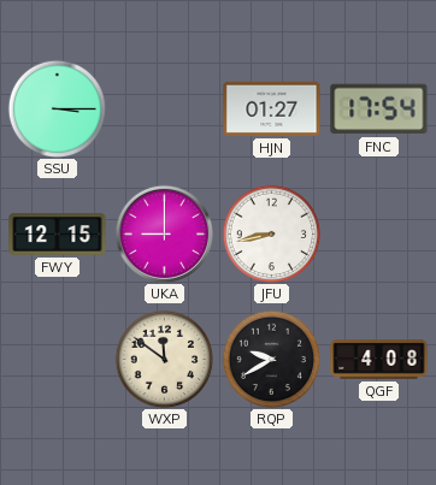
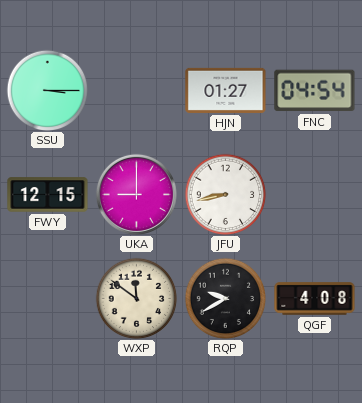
FNC: 17:54 -> 04:54
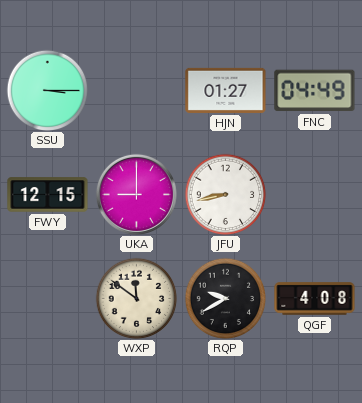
FNC: 04:54 -> 04:49
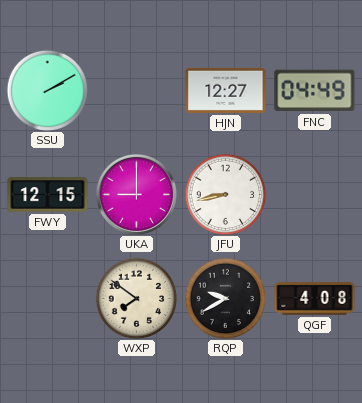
SSU: 3:15 -> 2:10
HJN: 01:27 -> 12:27
WXP: 11:51 -> 7:51
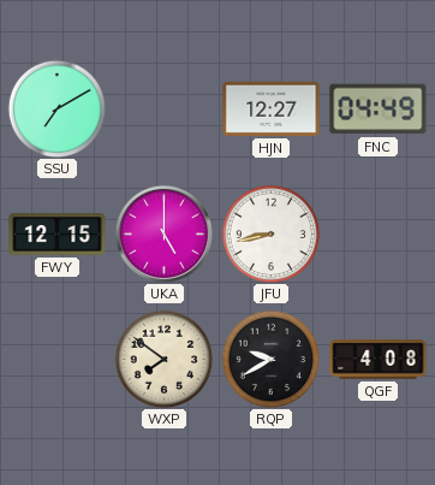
SSU: 2:10 -> 7:10
UKA: 9:00 -> 5:00
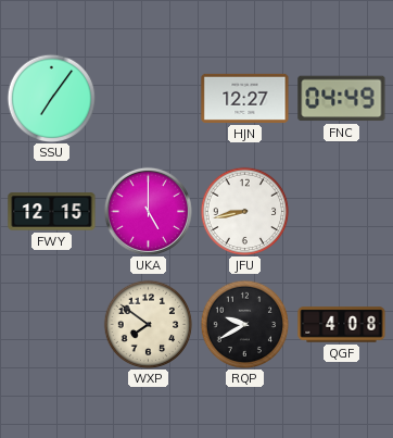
SSU: 7:10 -> 7:06
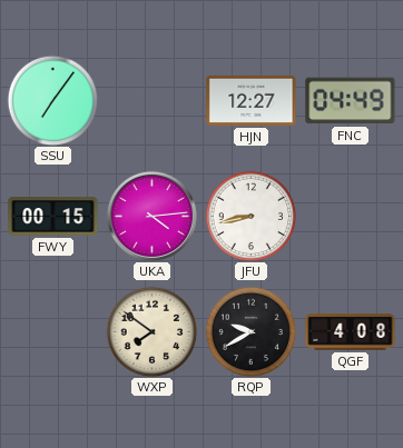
FWY: 12:15 -> 00:15
UKA: 5:00 -> 4:14
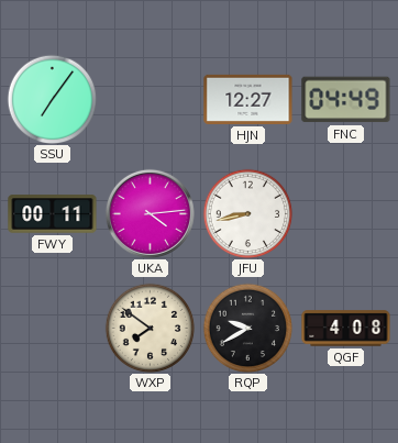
FWY: 00:15 -> 00:11
